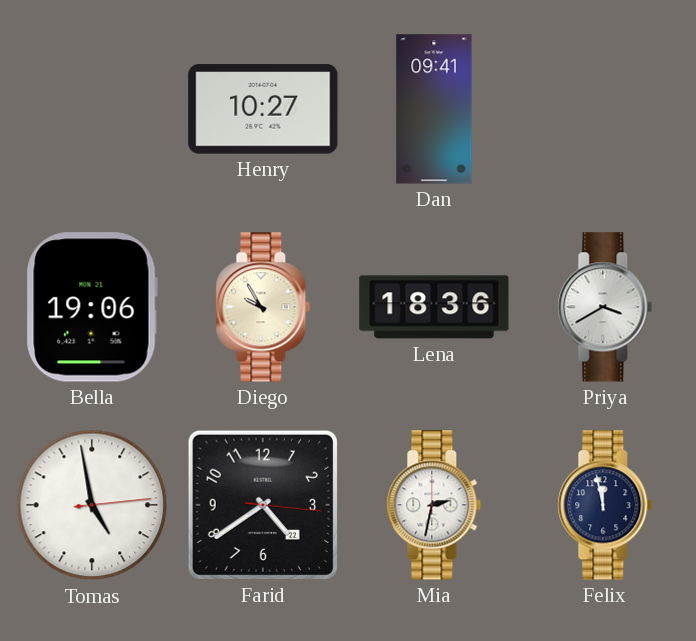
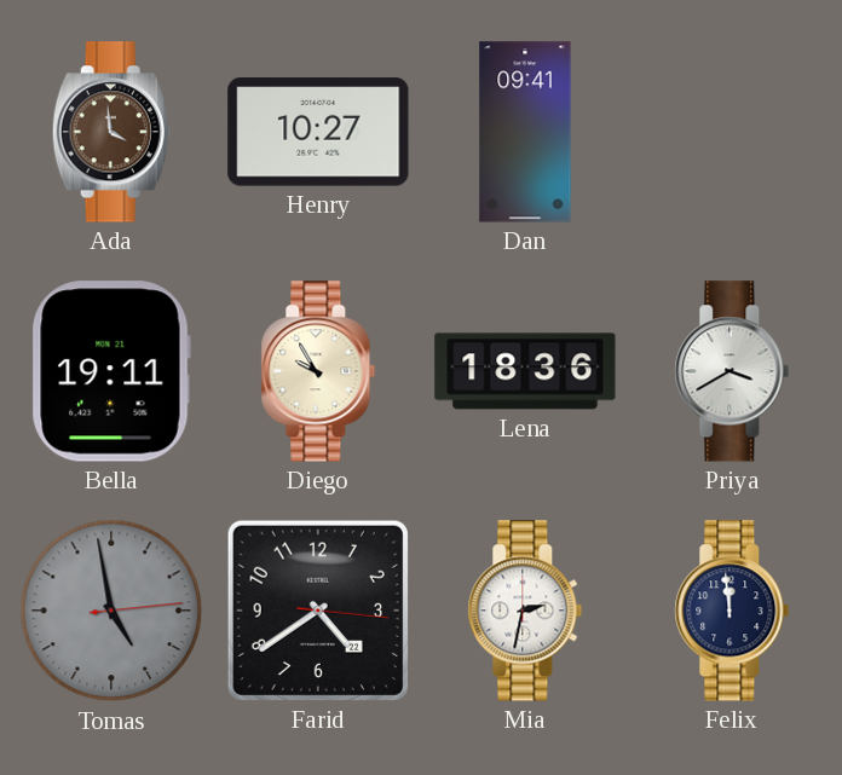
Ada: none -> 3:59
Bella: 19:06 -> 19:11
Tomas dial: white -> grey
Felix: 11:58 -> 11:59
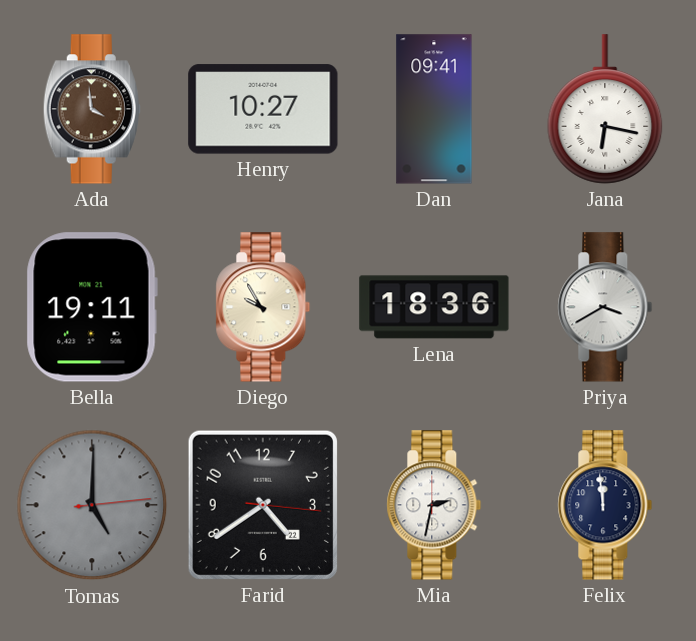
Jana: none -> 6:17
Tomas: 4:58 -> 5:00
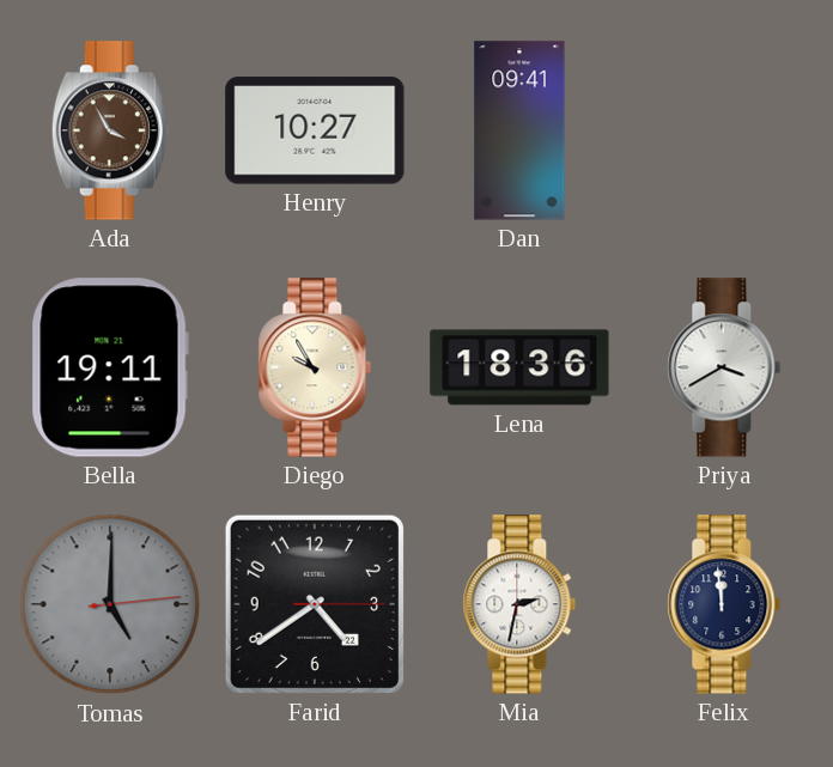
Ada: 3:59 -> 3:55
Jana: 6:17 -> none
Farid: 4:39:16 -> 4:39:15
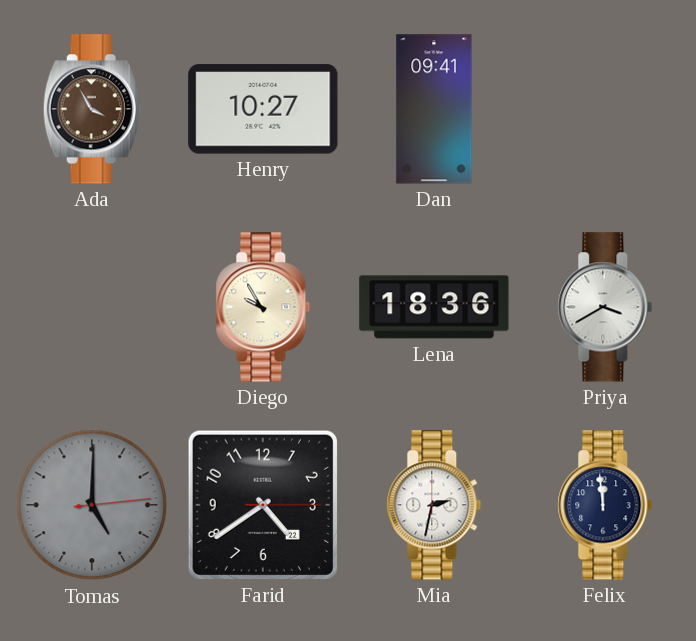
Bella: 19:11 -> none
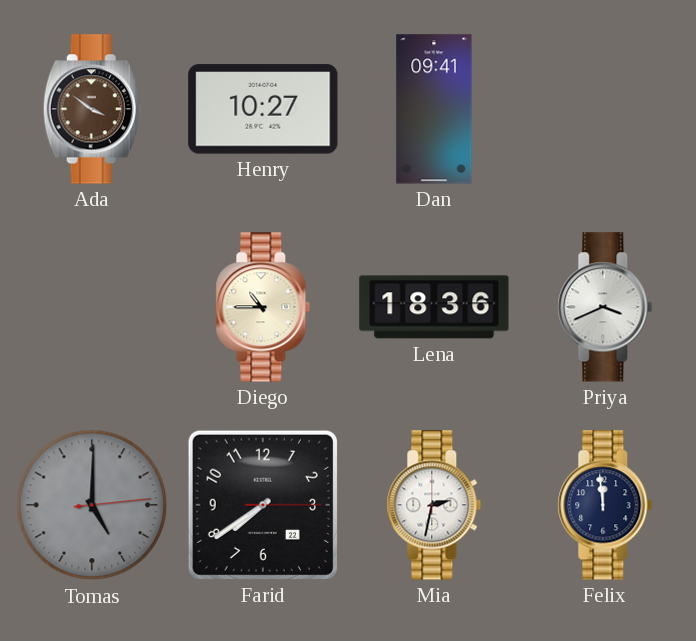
Ada: 3:55 -> 3:51
Diego: 9:55 -> 10:45
Priya: 3:40 -> 3:41
Farid: 4:39 -> 7:39
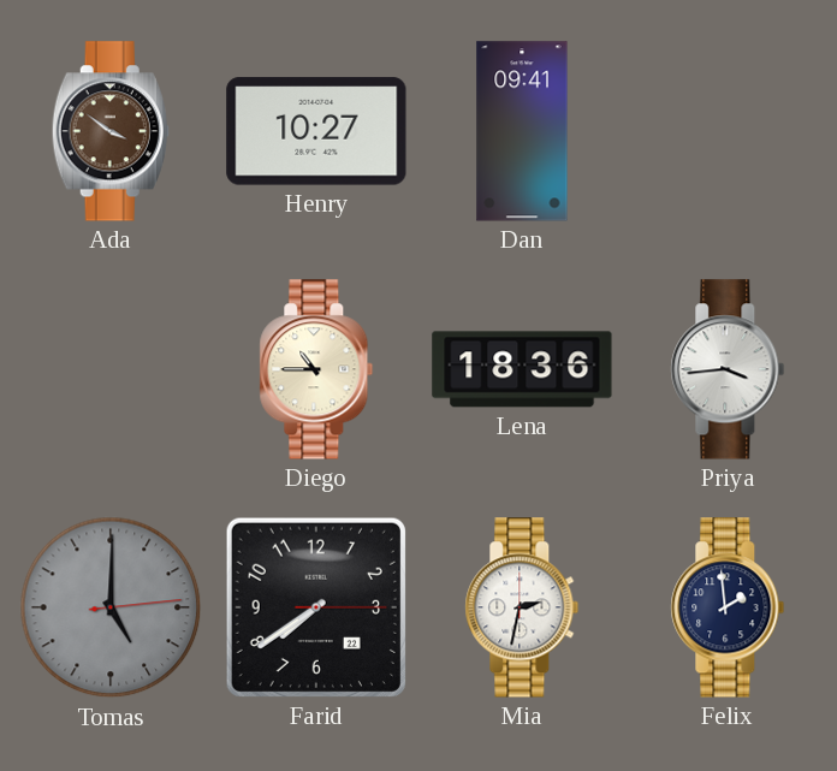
Priya: 3:41 -> 3:44
Felix: 11:59 -> 1:59
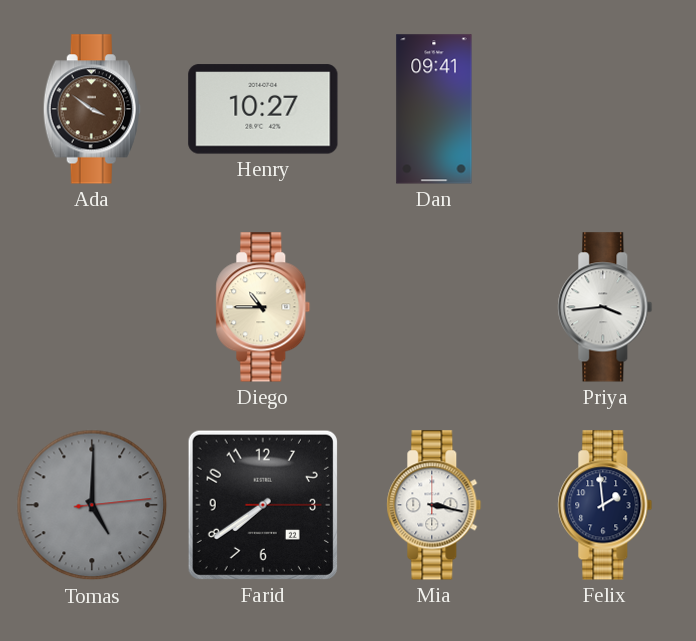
Lena: 18:36 -> none
Mia: 2:32 -> 3:17
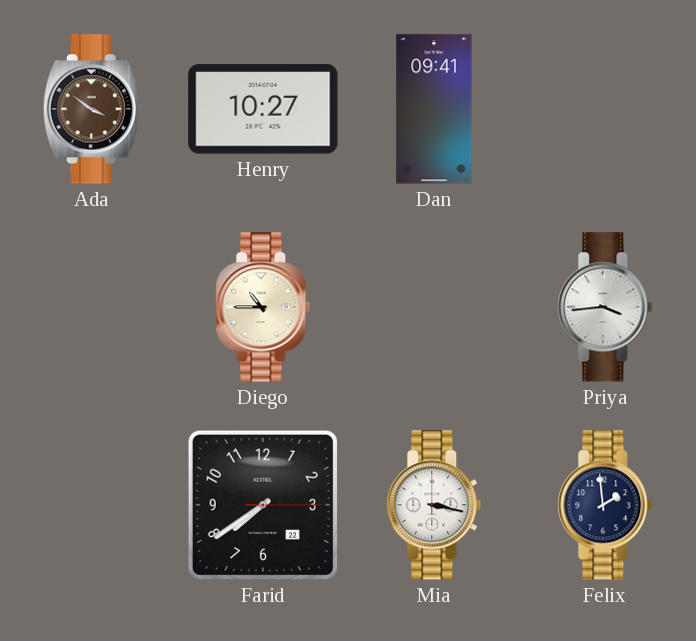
Tomas: 5:00 -> none
